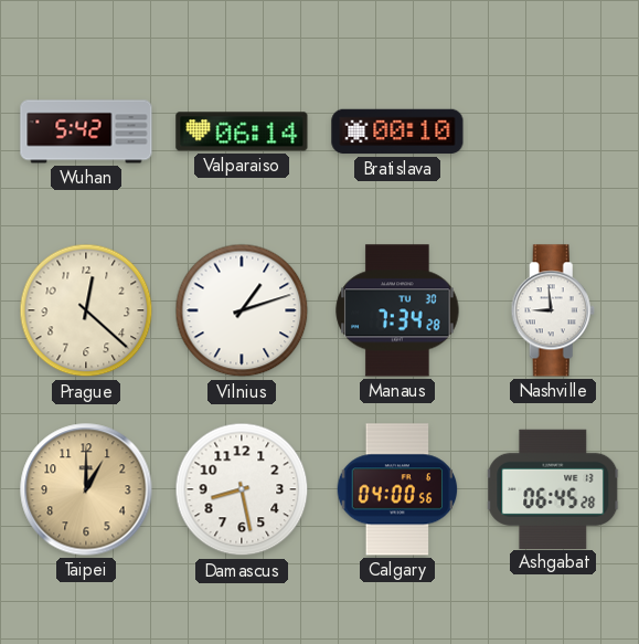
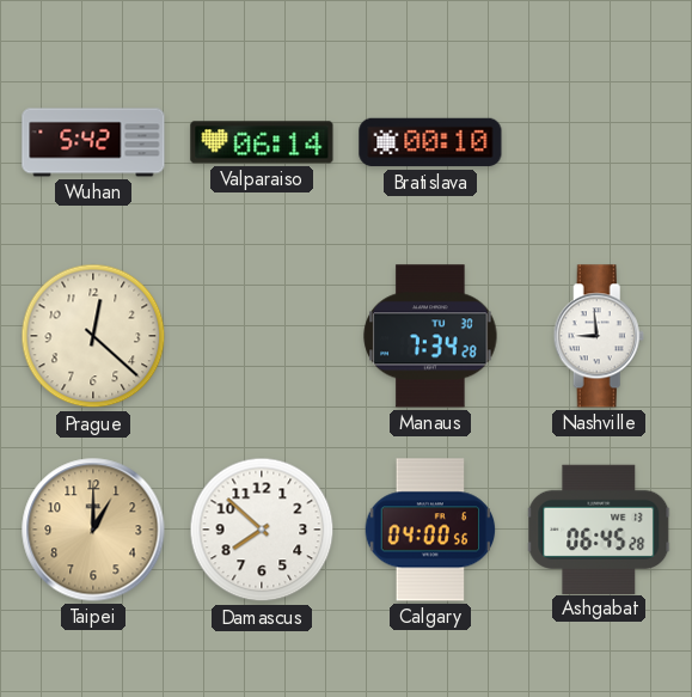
Vilnius: 1:12 -> none
Damascus: 8:28 -> 7:52
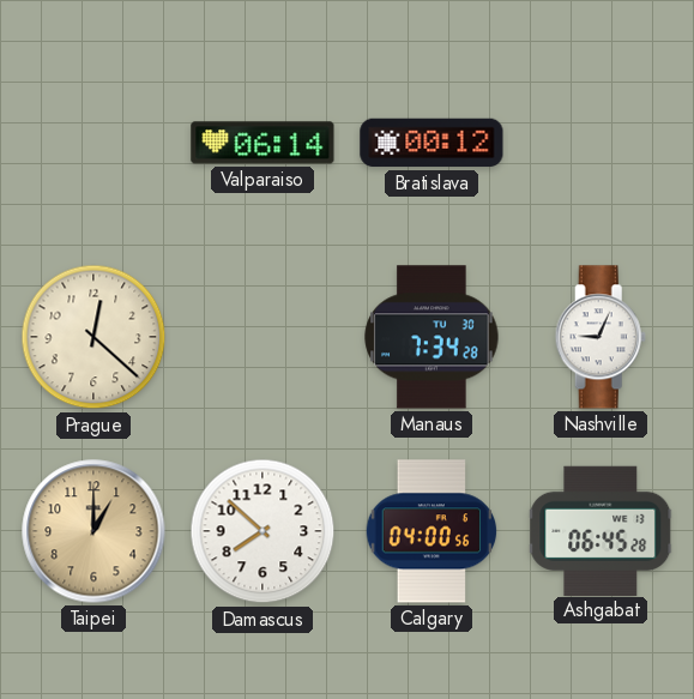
Wuhan: 5:42 -> none
Bratislava: 00:10 -> 00:12
Nashville: 8:59 -> 9:04
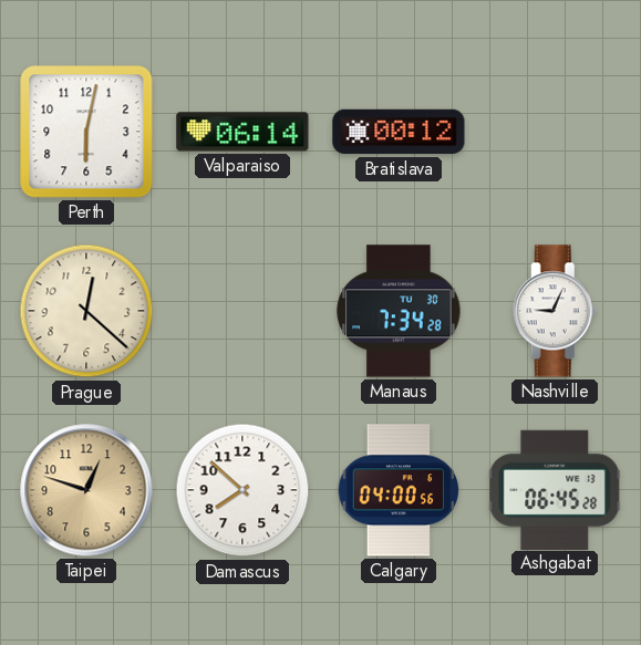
Perth: none -> 6:02
Taipei: 1:00 -> 12:48
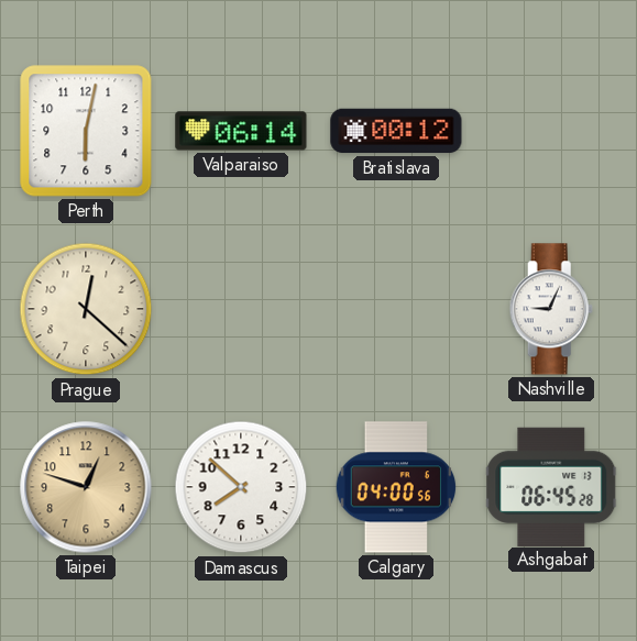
Manaus: 7:34 -> none
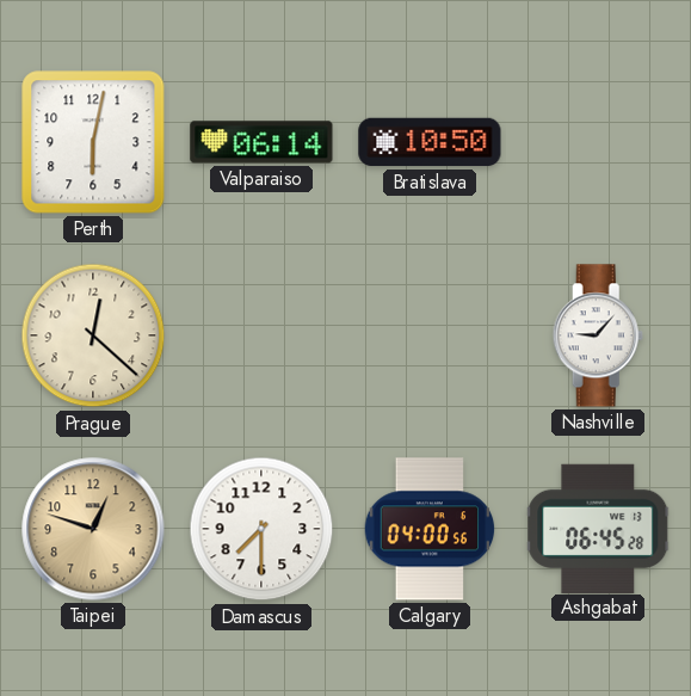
Bratislava: 00:12 -> 10:50
Nashville: 9:04 -> 9:07
Damascus: 7:52 -> 7:30
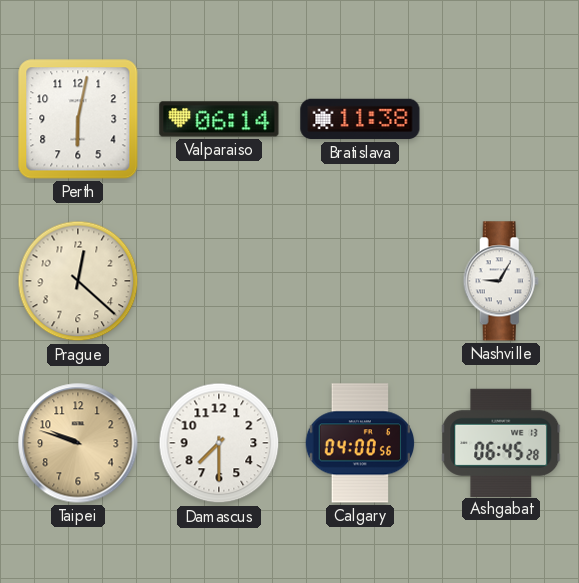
Bratislava: 10:50 -> 11:38
Nashville: 9:07 -> 9:05
Taipei: 12:48 -> 9:48
